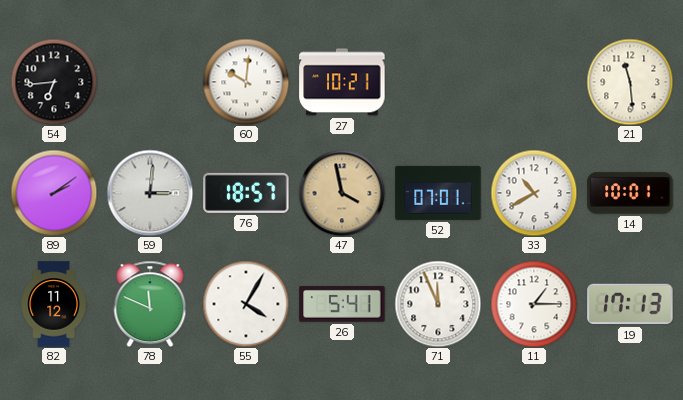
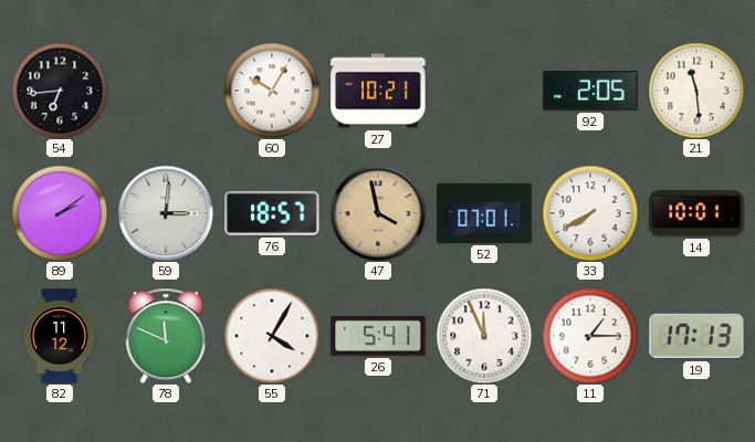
60: 10:01 -> 10:05
92: none -> 2:05
33: 10:40 -> 7:40
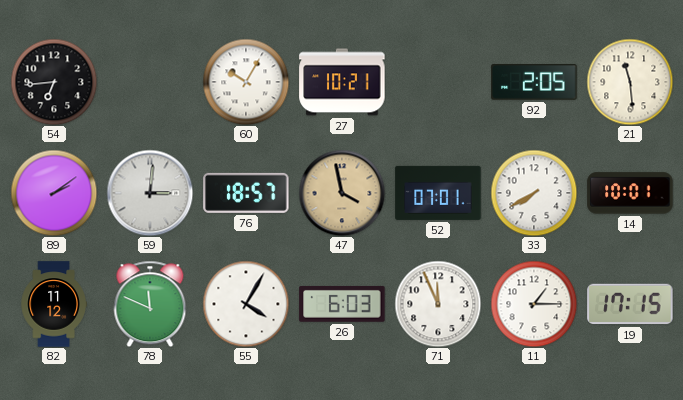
26: 5:41 -> 6:03
19: 17:13 -> 17:15
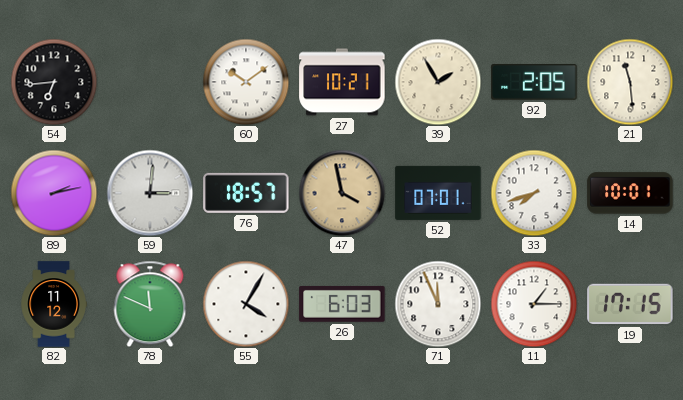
60: 10:05 -> 10:09
39: none -> 1:55
89: 2:09 -> 2:13
33: 7:40 -> 7:42
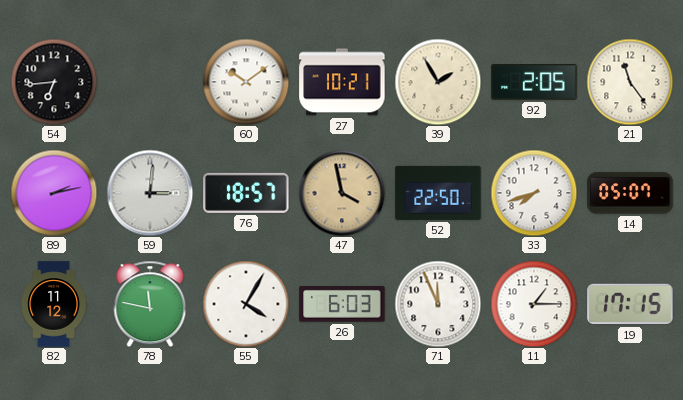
21: 11:29 -> 11:24
52: 07:01 -> 22:50
14: 10:01 -> 05:07
78: 11:49 -> 11:47
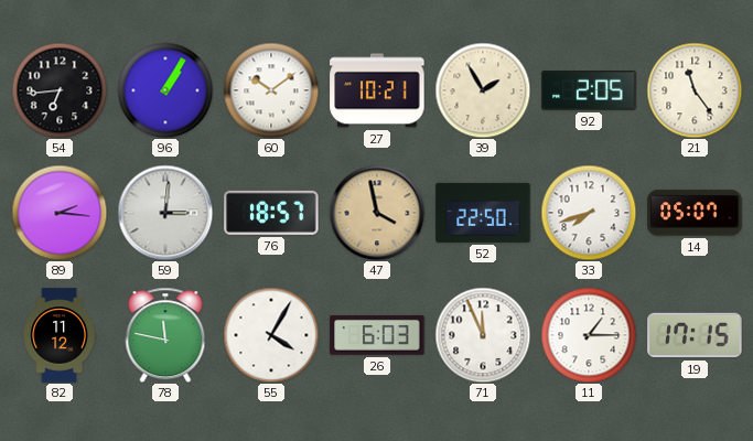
96: none -> 1:05
89: 2:13 -> 2:16
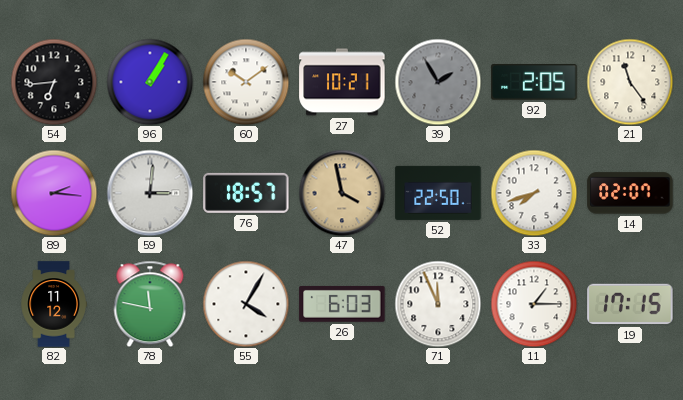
39 dial: cream -> grey
14: 05:07 -> 02:07
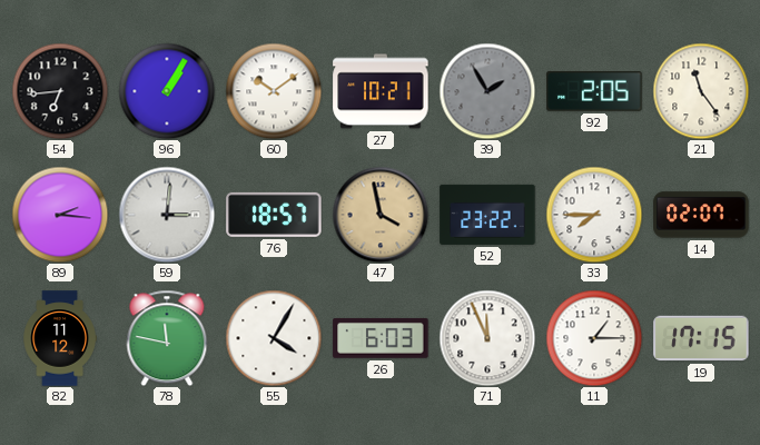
52: 22:50 -> 23:22
33: 7:42 -> 7:45
